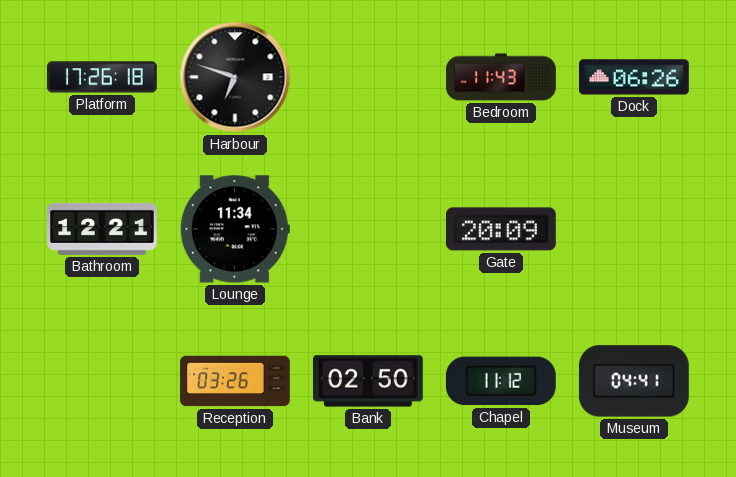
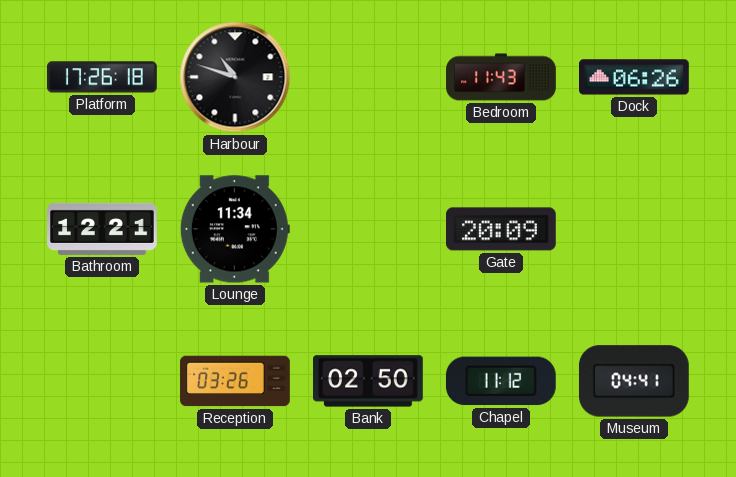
Harbour: 6:48 -> 10:48
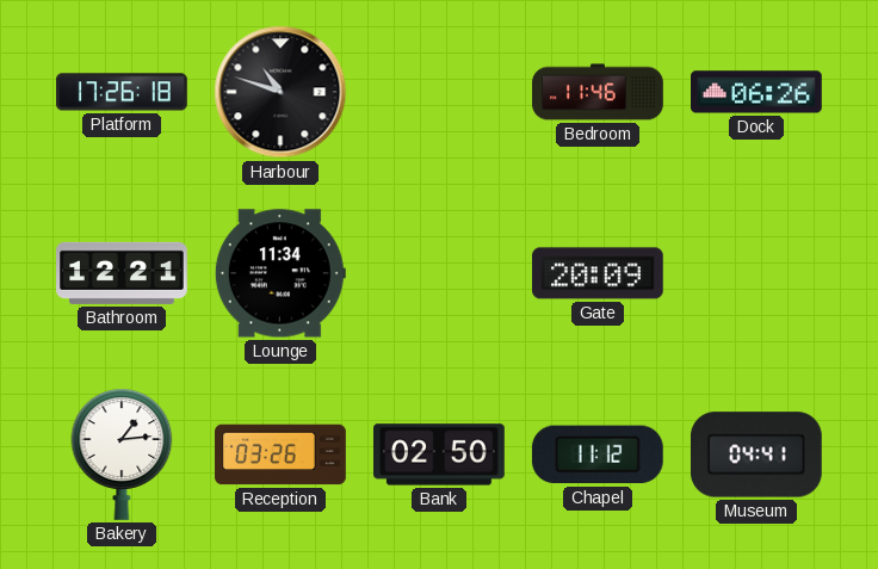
Bedroom: 11:43 -> 11:46
Bakery: none -> 1:14
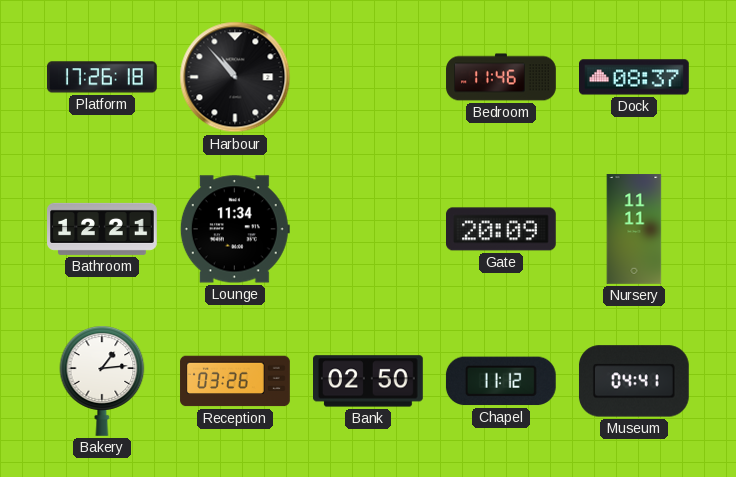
Harbour: 10:48 -> 10:53
Dock: 06:26 -> 08:37
Nursery: none -> 11:11
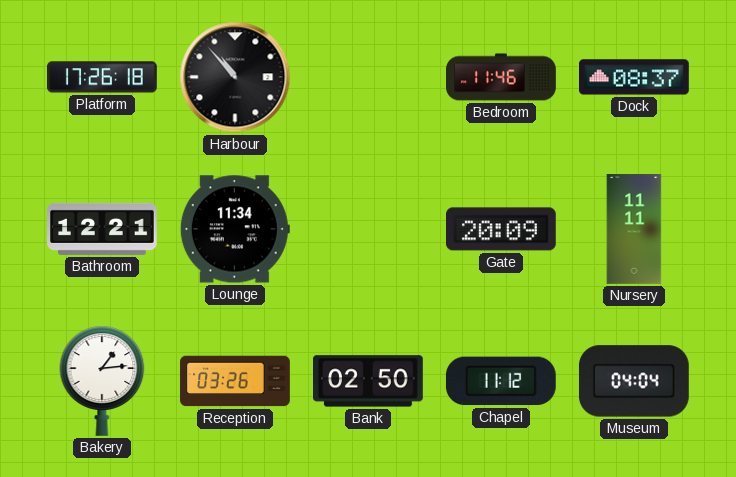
Museum: 04:41 -> 04:04
